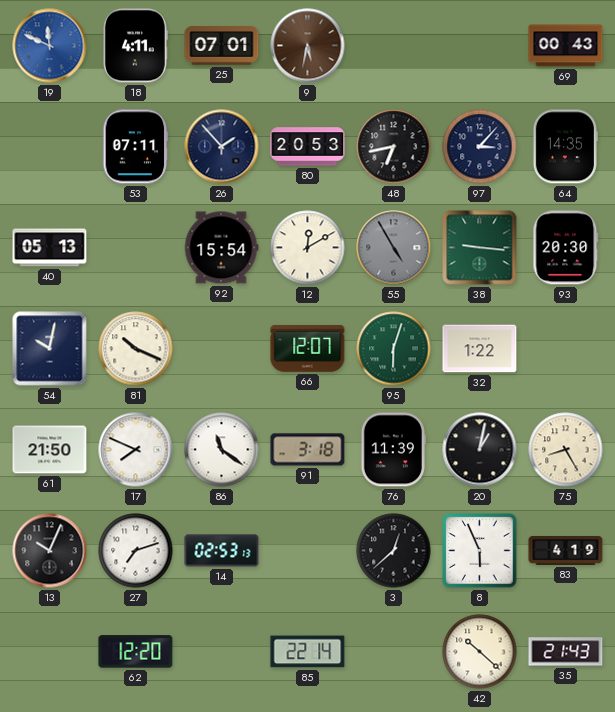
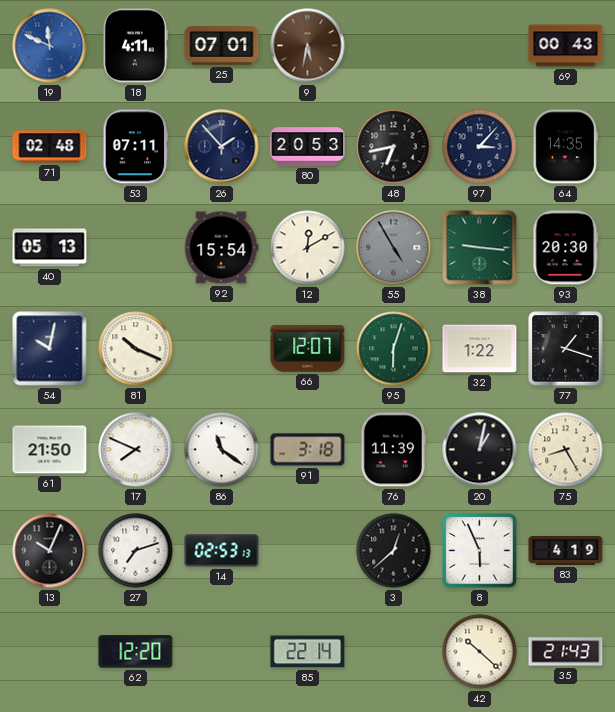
71: none -> 02:48
77: none -> 1:18
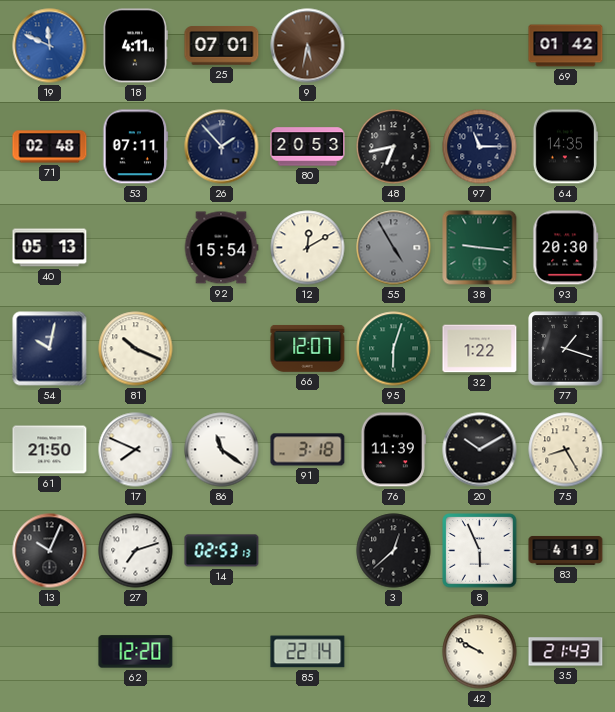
69: 00:43 -> 01:42
97: 3:07 -> 11:15
20: 1:02 -> 10:10
42: 10:22 -> 9:50
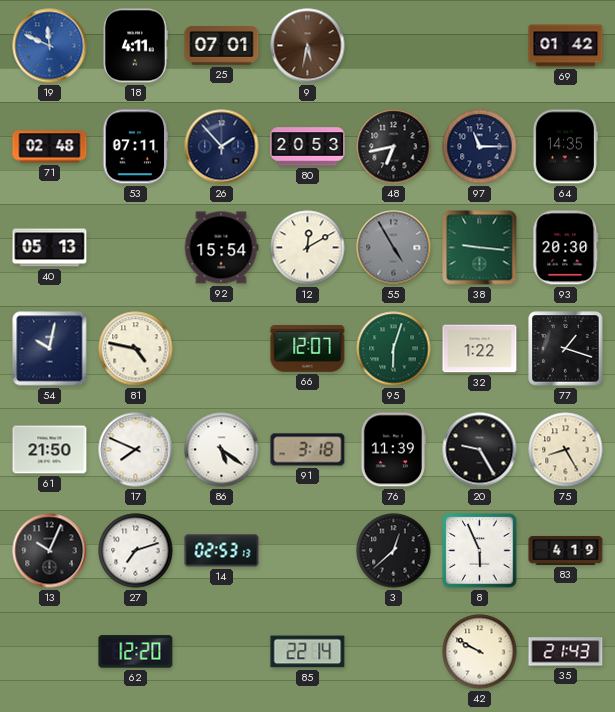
81: 10:19 -> 4:47
86: 11:21 -> 5:21
20: 10:10 -> 9:25
